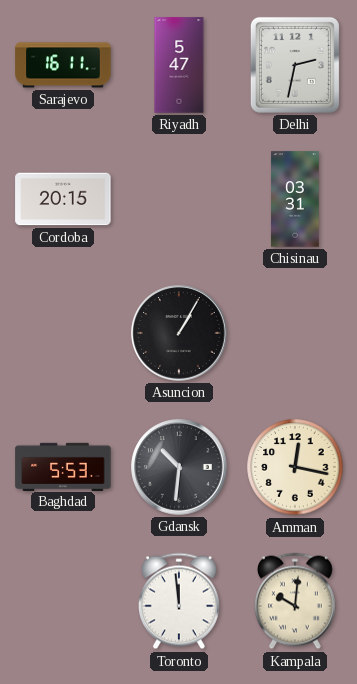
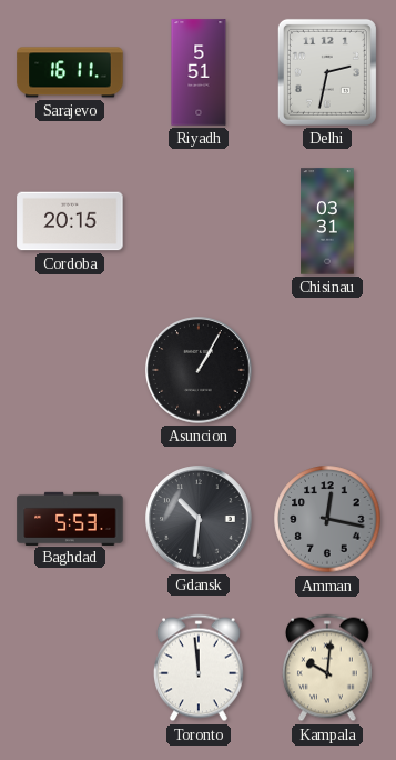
Riyadh: 5:47 -> 5:51
Amman dial: cream -> grey
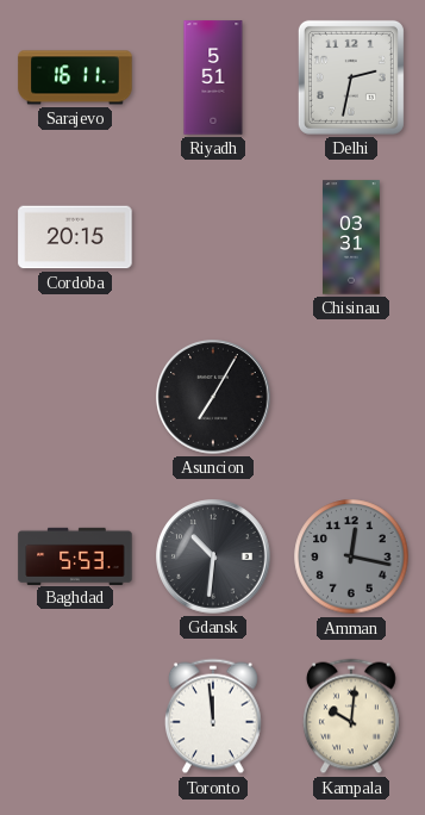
Asuncion: 1:05 -> 7:05
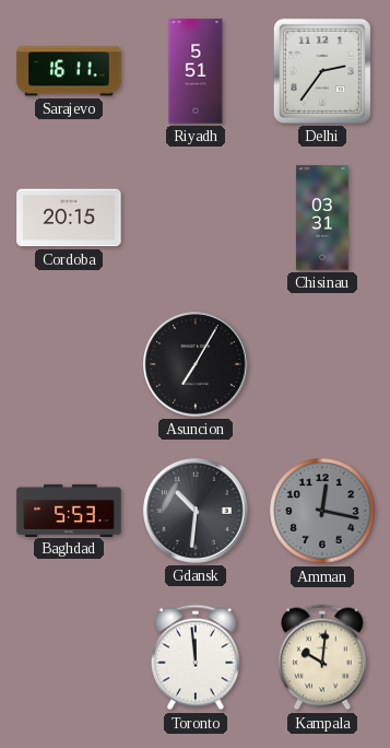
Delhi: 2:32 -> 2:36
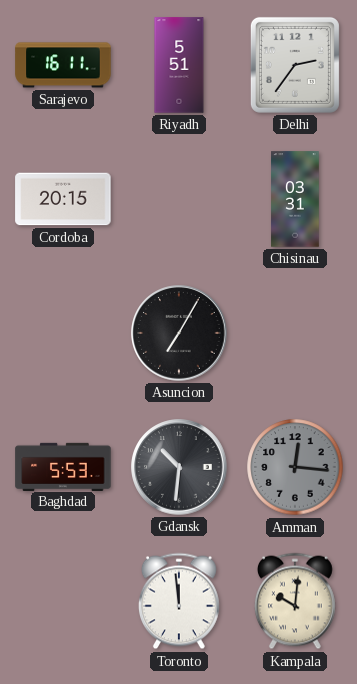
Amman: 12:17 -> 12:16
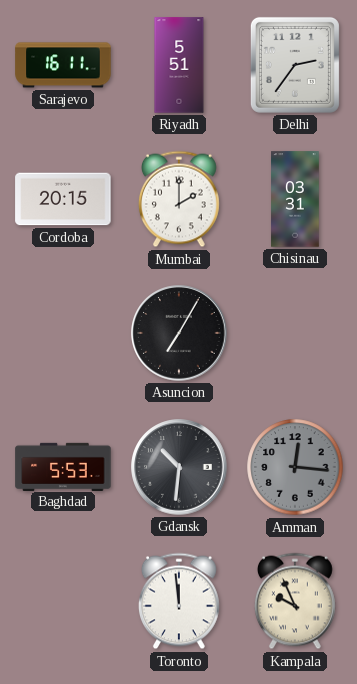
Mumbai: none -> 2:00
Kampala: 10:01 -> 9:56
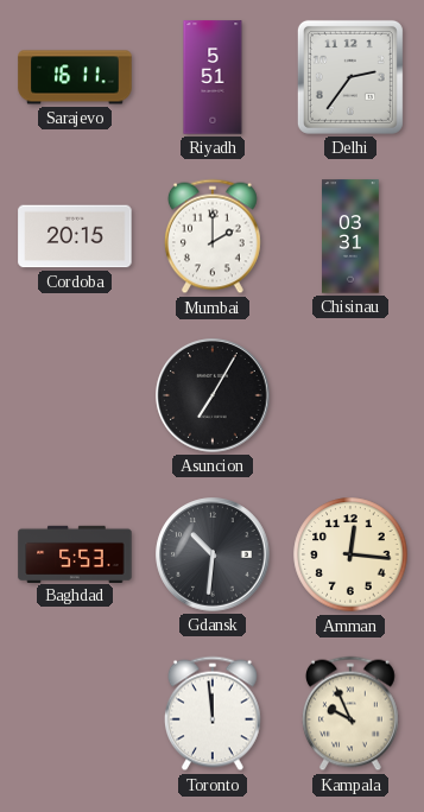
Amman dial: grey -> cream
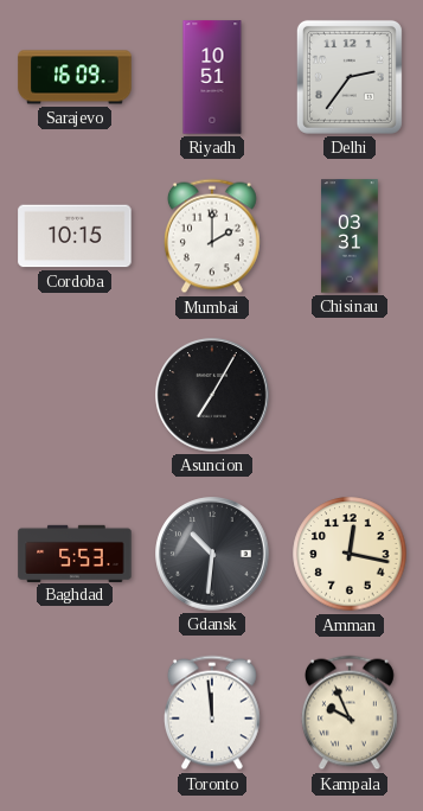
Sarajevo: 16:11 -> 16:09
Riyadh: 5:51 -> 10:51
Cordoba: 20:15 -> 10:15
Amman: 12:16 -> 12:17
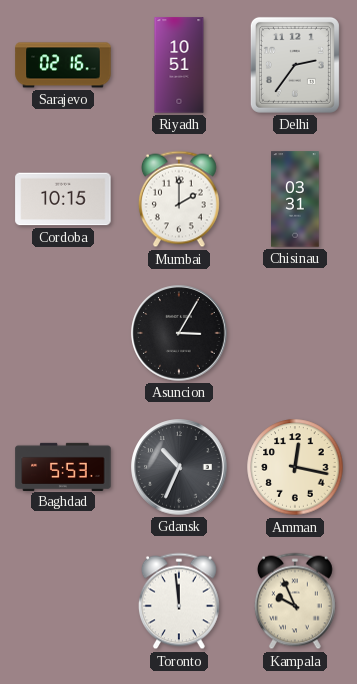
Sarajevo: 16:09 -> 02:16
Asuncion: 7:05 -> 3:05
Gdansk: 10:31 -> 10:34
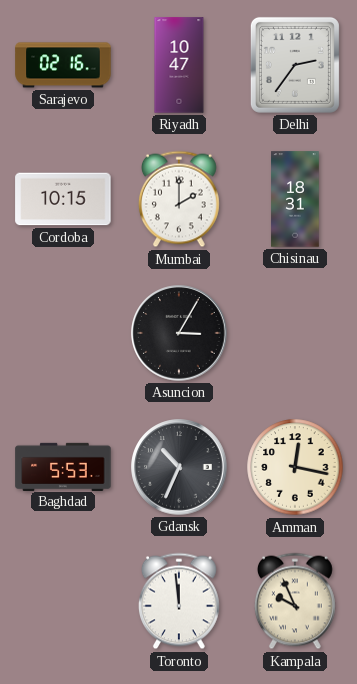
Riyadh: 10:51 -> 10:47
Chisinau: 03:31 -> 18:31
